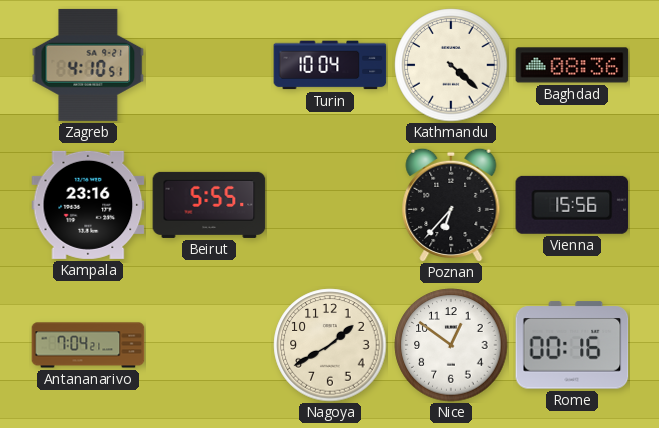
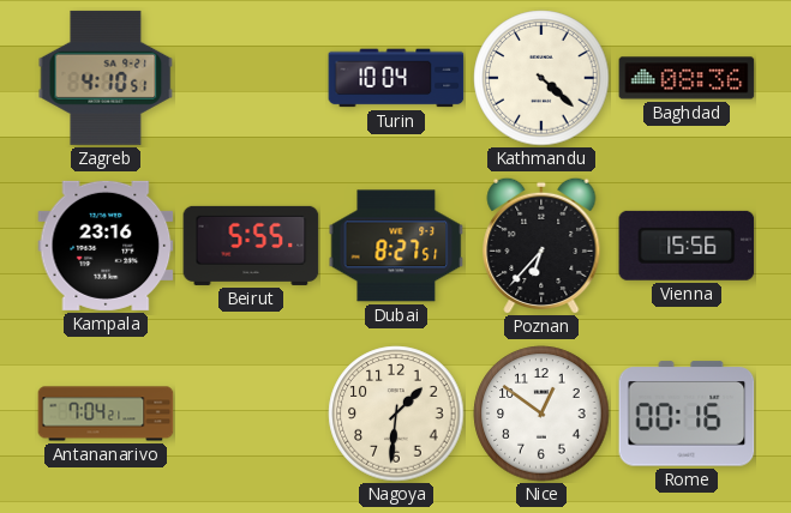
Dubai: none -> 8:27
Nagoya: 1:40 -> 1:31
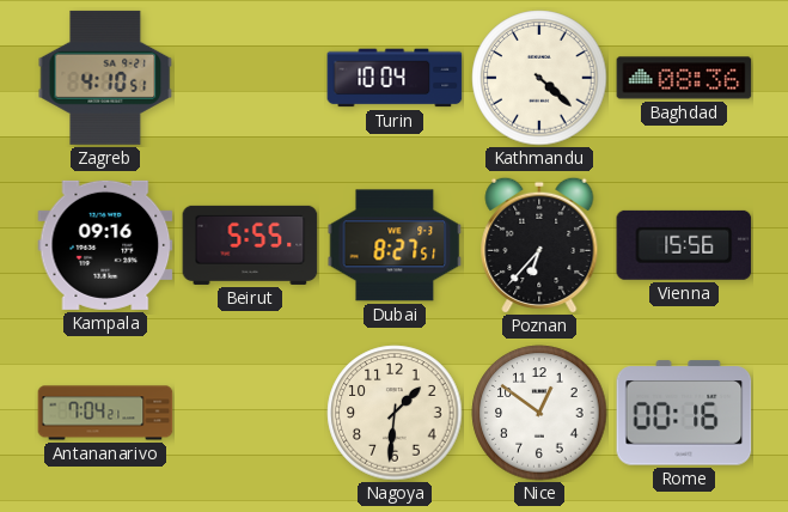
Kampala: 23:16 -> 09:16
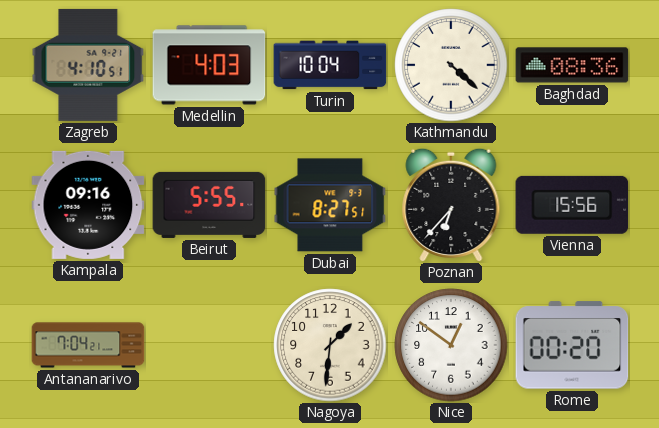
Medellin: none -> 4:03
Rome: 00:16 -> 00:20
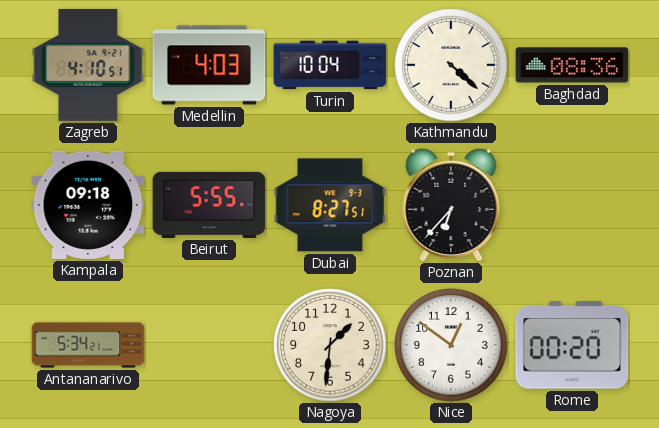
Kampala: 09:16 -> 09:18
Vienna: 15:56 -> none
Antananarivo: 7:04 -> 5:34
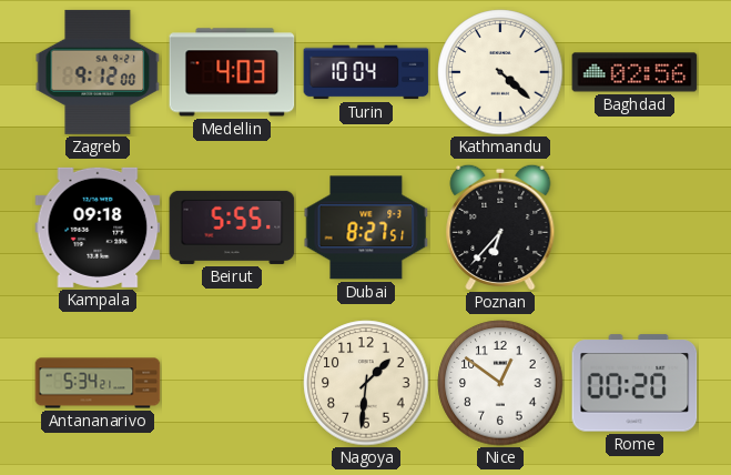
Zagreb: 4:10 -> 9:12
Baghdad: 08:36 -> 02:56
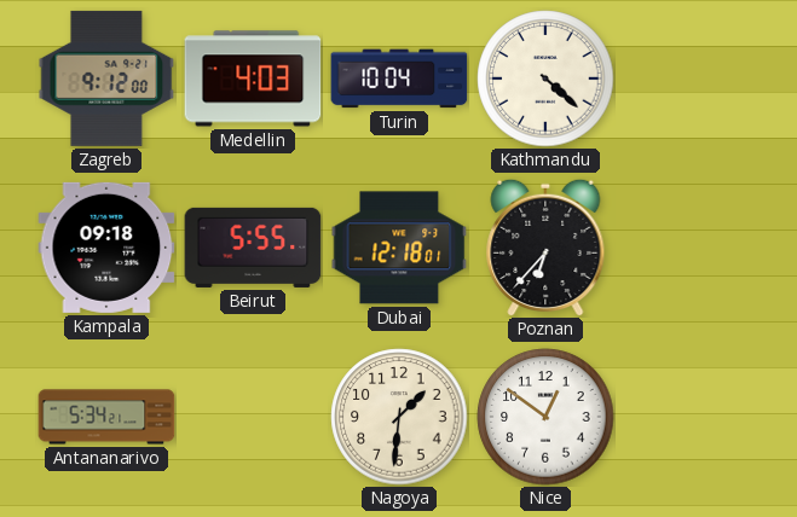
Baghdad: 02:56 -> none
Dubai: 8:27 -> 12:18
Rome: 00:20 -> none
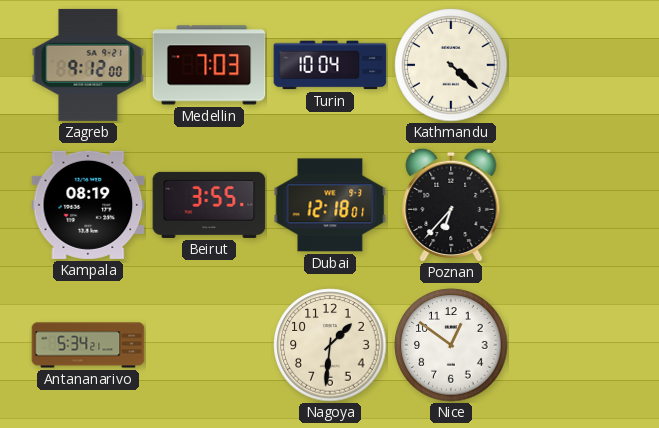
Medellin: 4:03 -> 7:03
Kampala: 09:18 -> 08:19
Beirut: 5:55 -> 3:55
